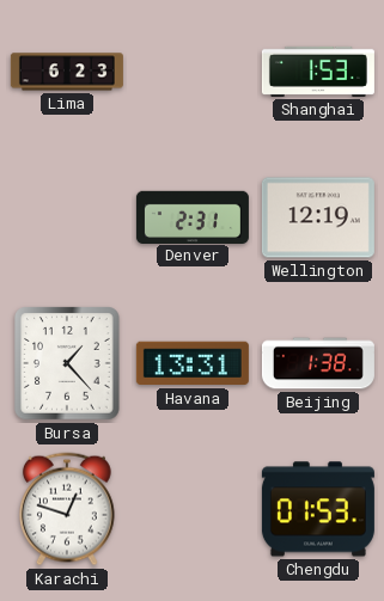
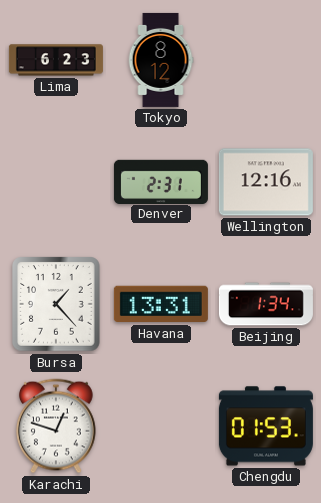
Tokyo: none -> 8:12
Shanghai: 1:53 -> none
Wellington: 12:19 -> 12:16
Beijing: 1:38 -> 1:34
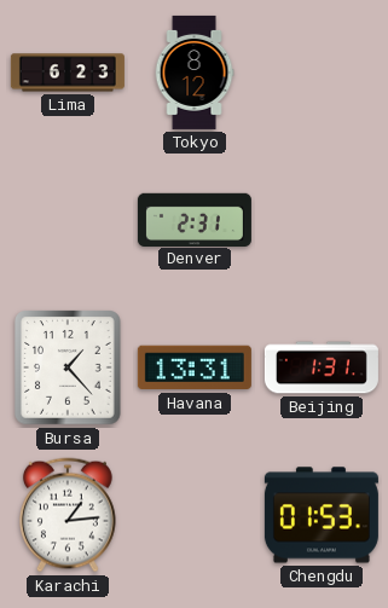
Wellington: 12:16 -> none
Beijing: 1:34 -> 1:31
Karachi: 12:48 -> 1:14
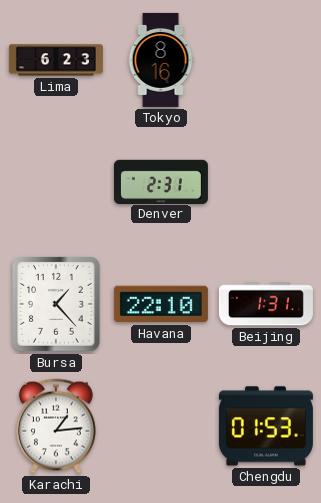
Tokyo: 8:12 -> 8:16
Havana: 13:31 -> 22:10
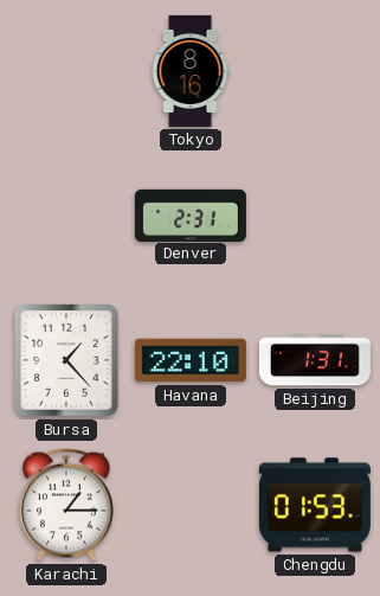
Lima: 6:23 -> none
Karachi: 1:14 -> 1:15
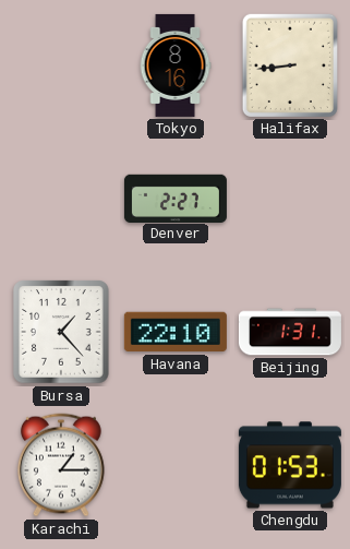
Halifax: none -> 8:44
Denver: 2:31 -> 2:27
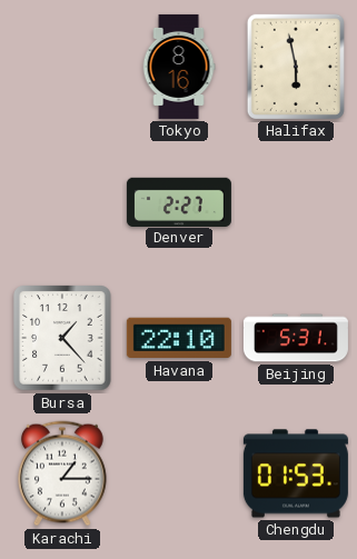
Halifax: 8:44 -> 5:58
Beijing: 1:31 -> 5:31
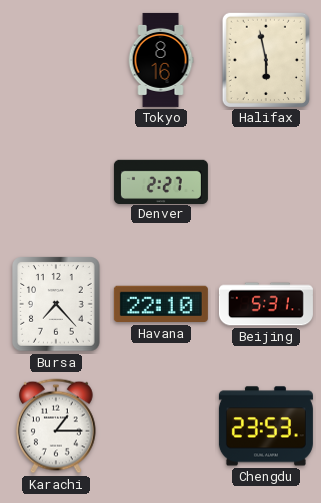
Bursa: 1:23 -> 7:23
Chengdu: 01:53 -> 23:53
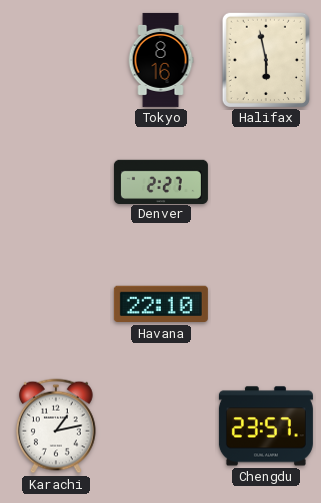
Bursa: 7:23 -> none
Beijing: 5:31 -> none
Karachi: 1:15 -> 1:13
Chengdu: 23:53 -> 23:57
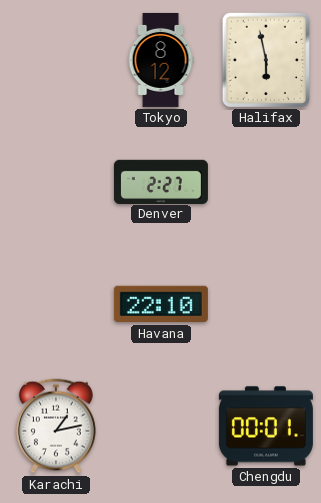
Tokyo: 8:16 -> 8:12
Chengdu: 23:57 -> 00:01
